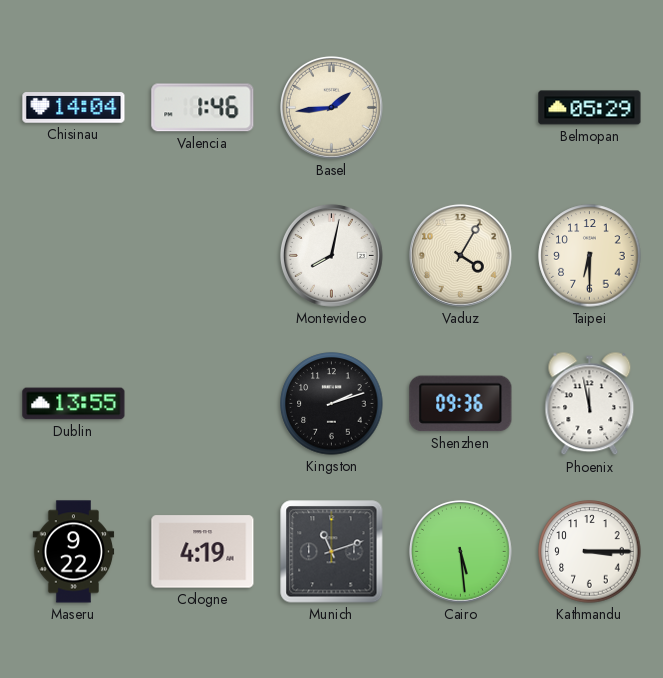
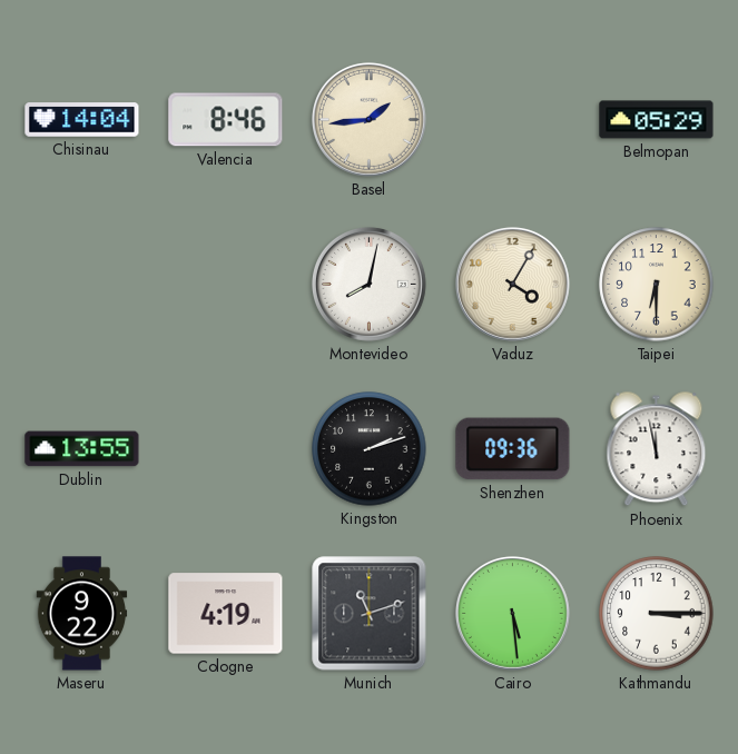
Valencia: 1:46 -> 8:46
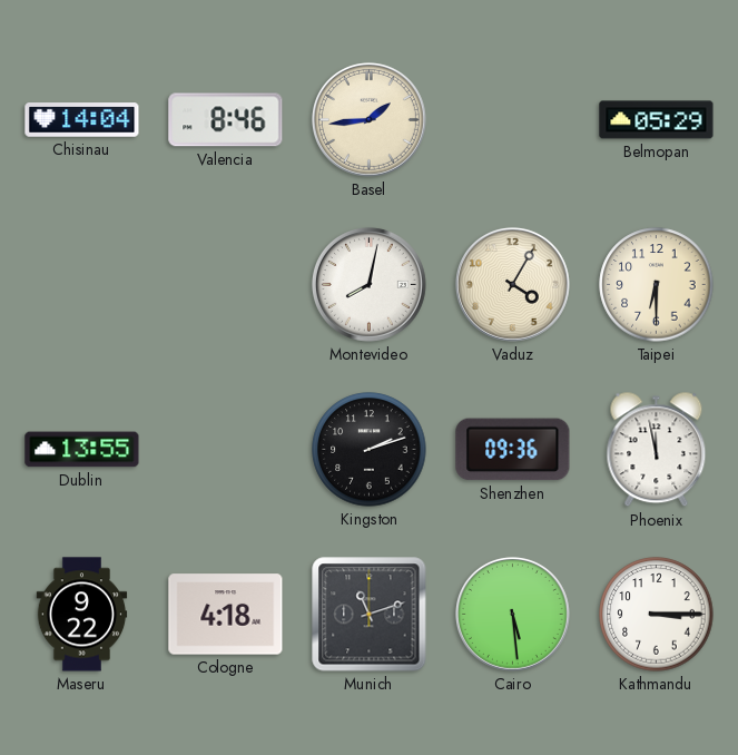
Cologne: 4:19 -> 4:18
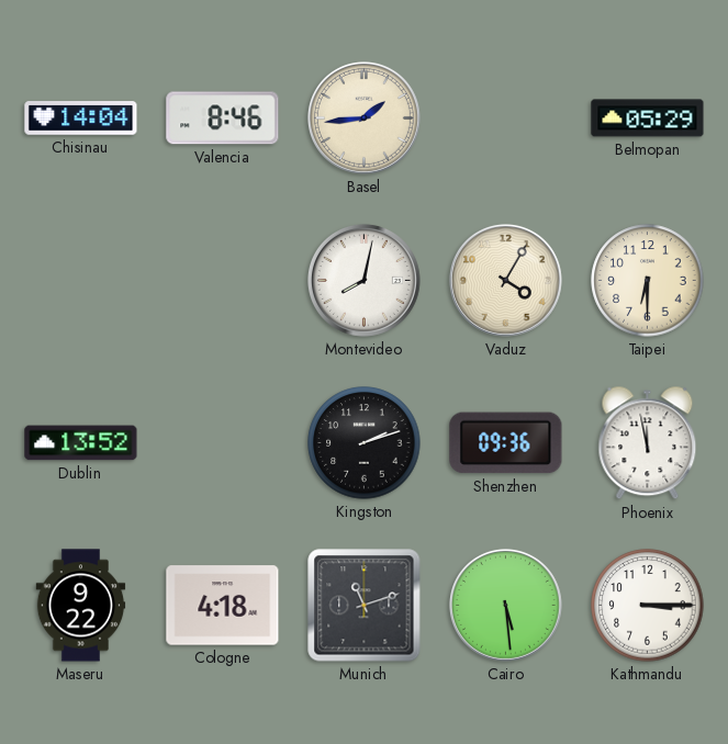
Dublin: 13:55 -> 13:52
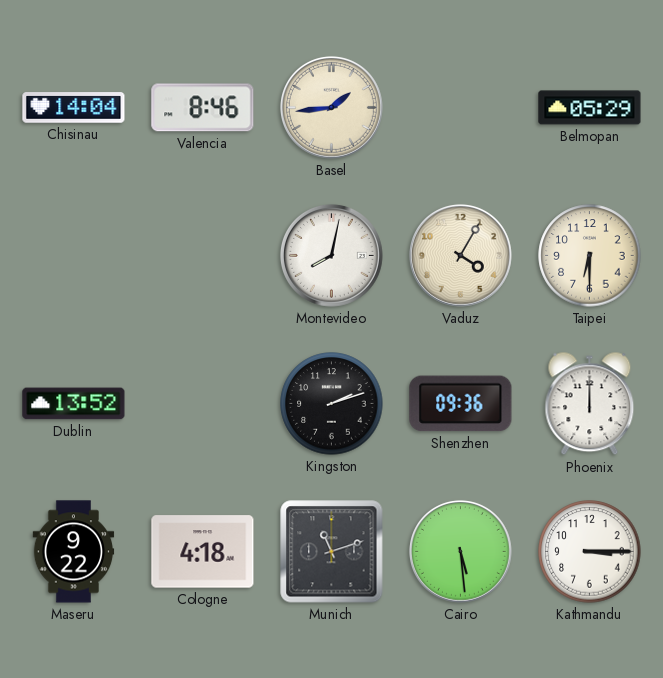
Phoenix: 11:58 -> 12:00
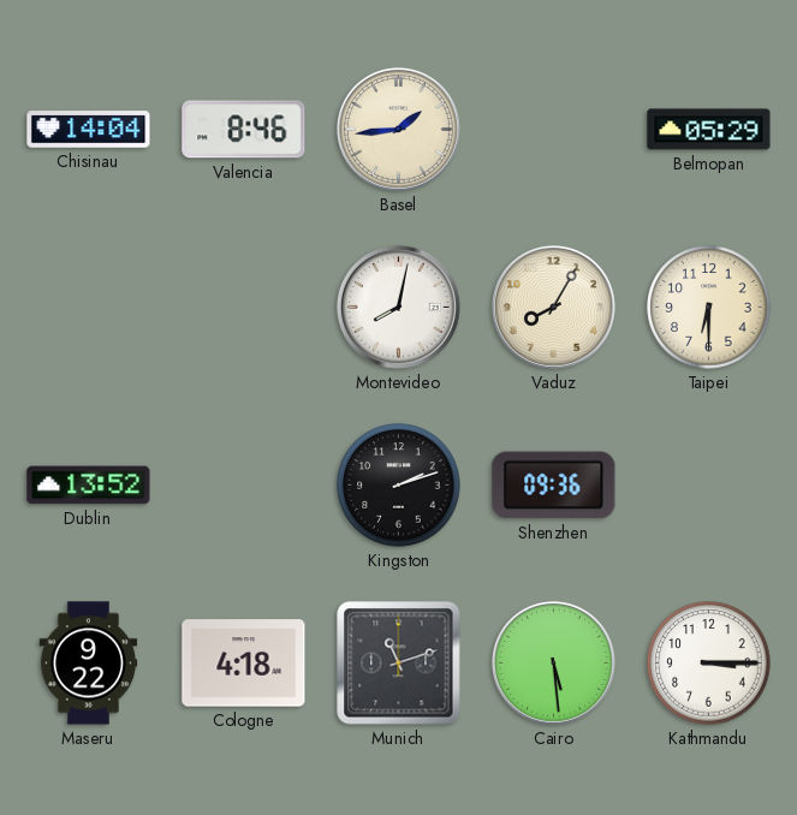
Vaduz: 4:05 -> 8:05
Phoenix: 12:00 -> none
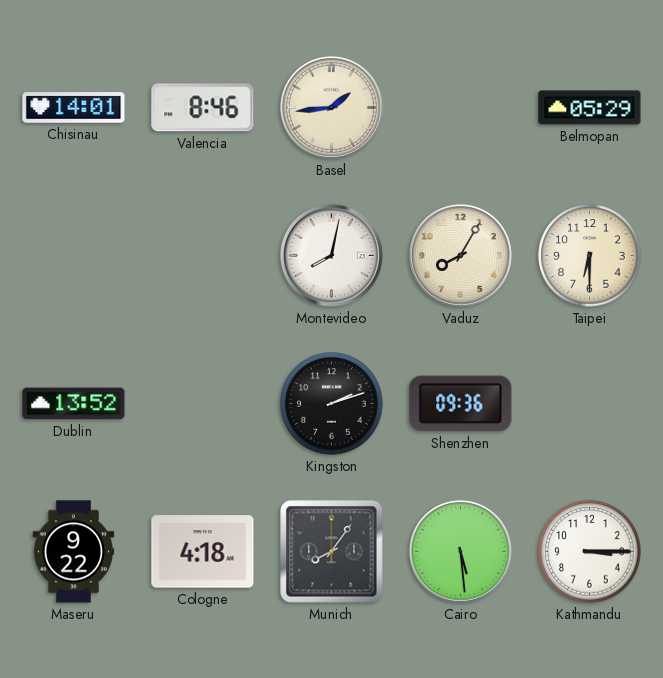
Chisinau: 14:04 -> 14:01
Munich: 11:12 -> 8:06
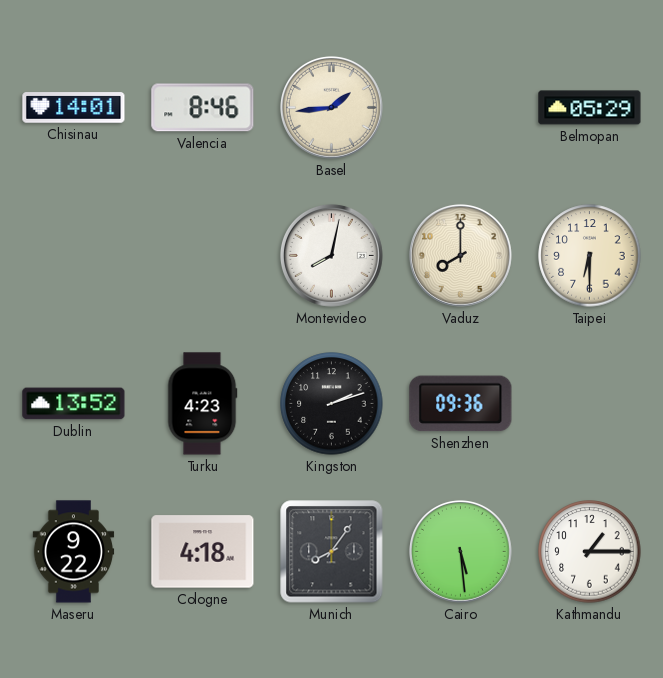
Vaduz: 8:05 -> 8:00
Turku: none -> 4:23
Kathmandu: 3:15 -> 1:15
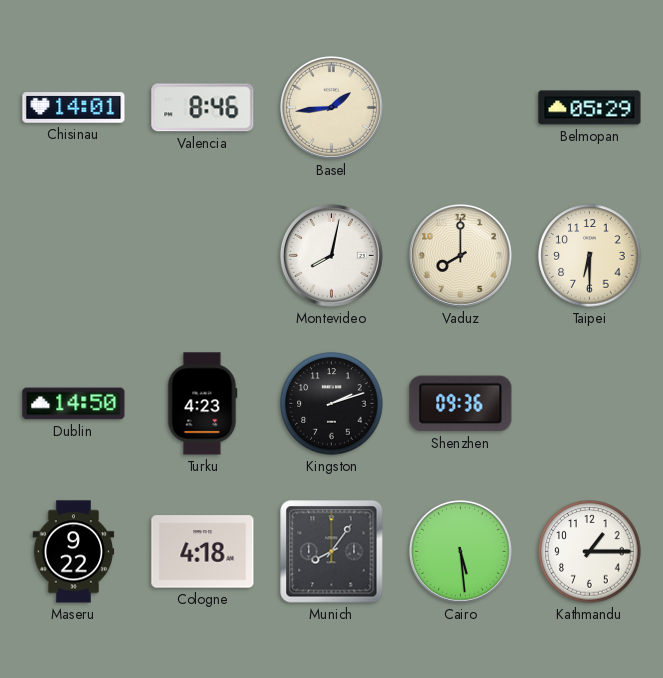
Dublin: 13:52 -> 14:50
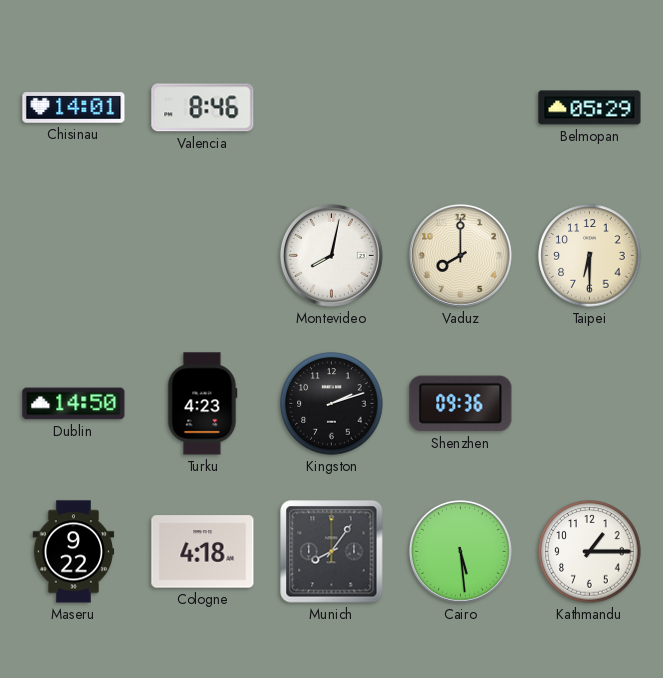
Basel: 1:44 -> none
